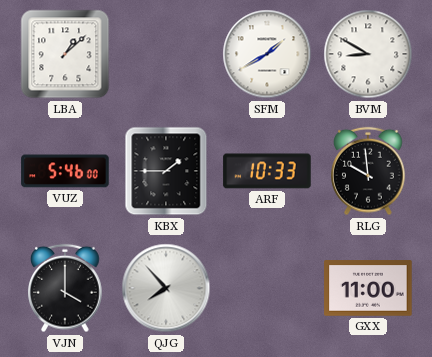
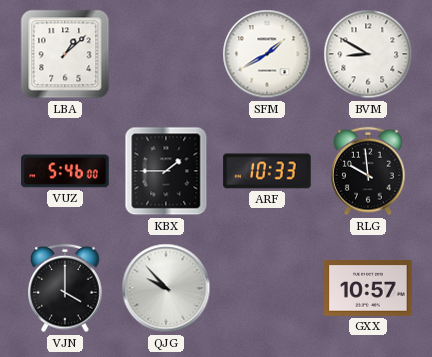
QJG: 7:53 -> 9:53
GXX: 11:00 -> 10:57
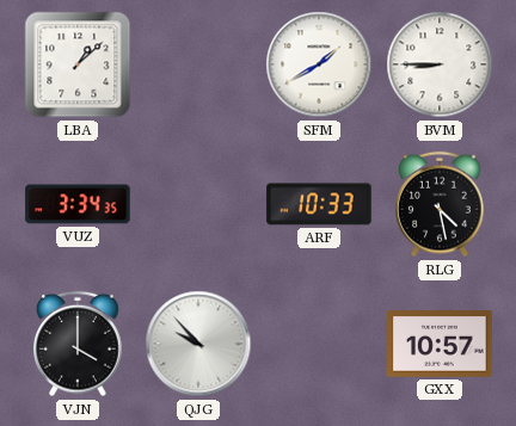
BVM: 8:50 -> 8:45
VUZ: 5:46 -> 3:34
KBX: 1:45 -> none
RLG: 9:59 -> 4:28
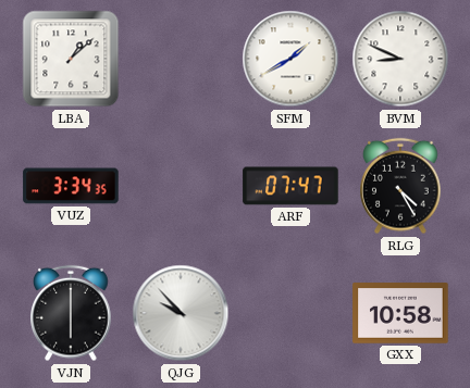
BVM: 8:45 -> 8:49
ARF: 10:33 -> 07:47
RLG: 4:28 -> 4:25
VJN: 4:00 -> 6:00
GXX: 10:57 -> 10:58
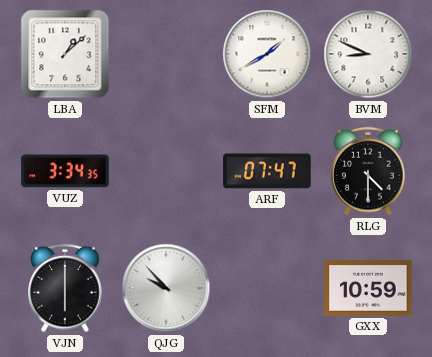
RLG: 4:25 -> 4:30
GXX: 10:58 -> 10:59
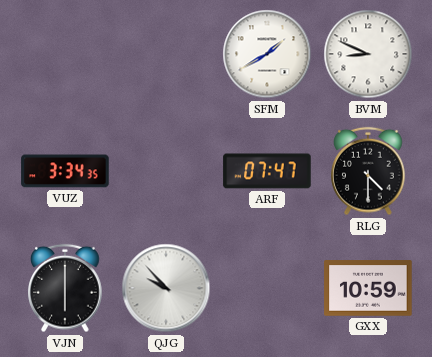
LBA: 1:08 -> none
